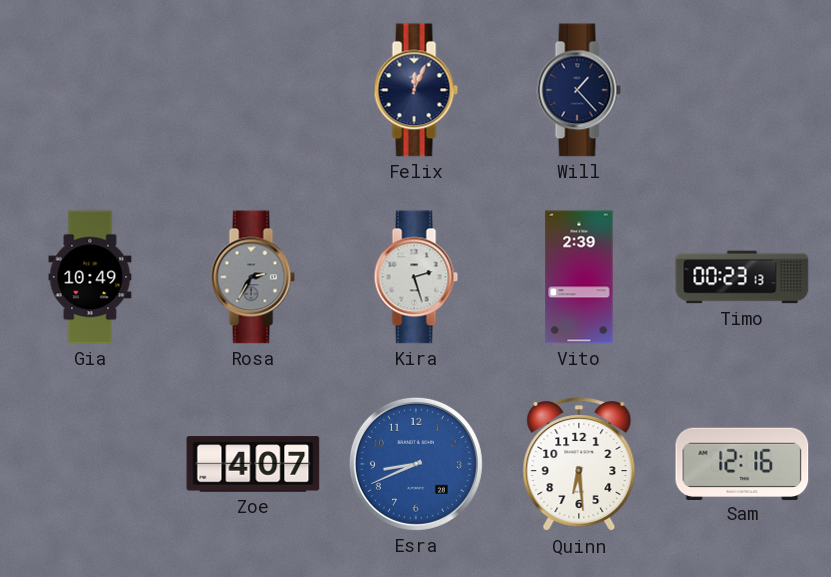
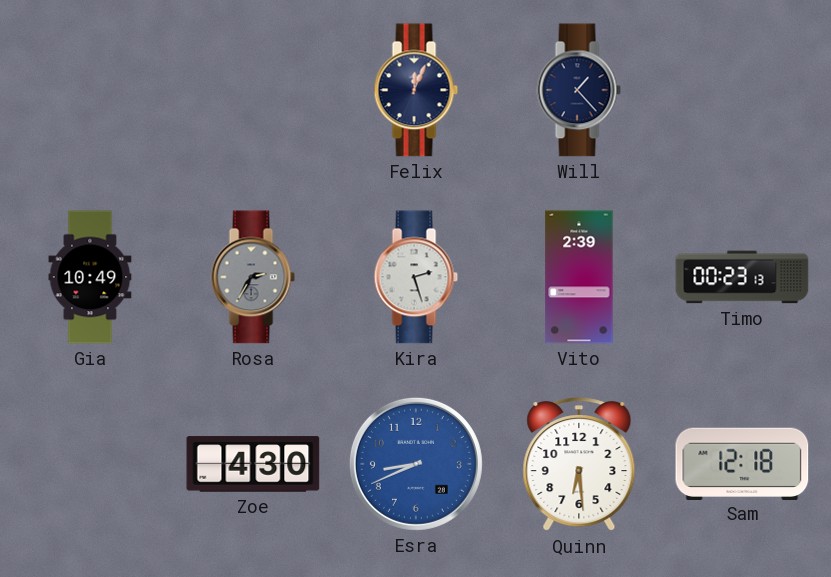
Zoe: 4:07 -> 4:30
Sam: 12:16 -> 12:18
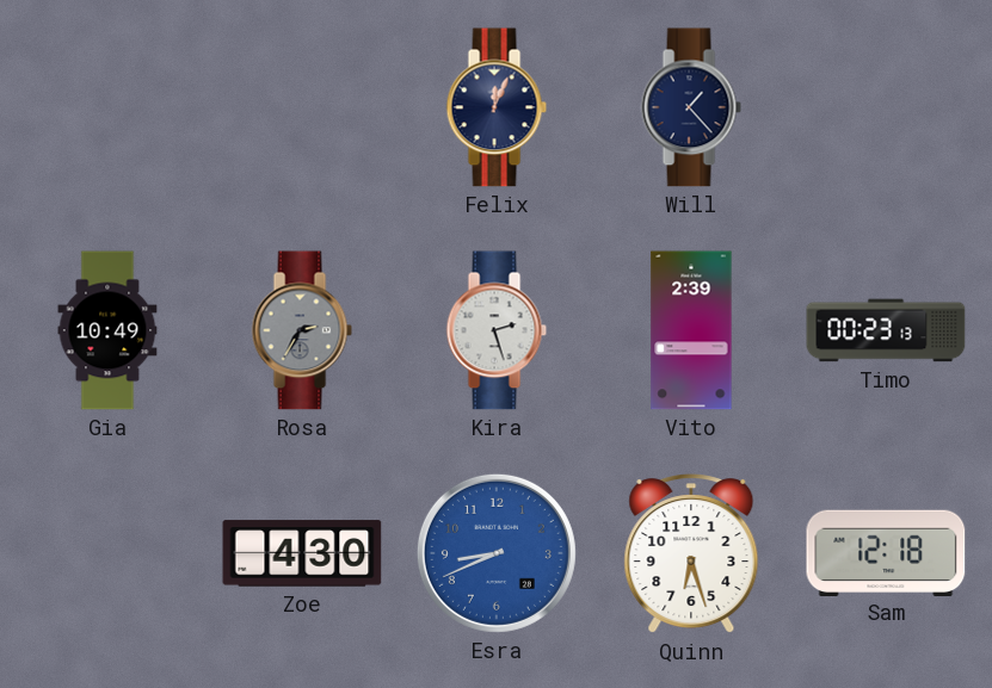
Quinn: 6:29 -> 6:27
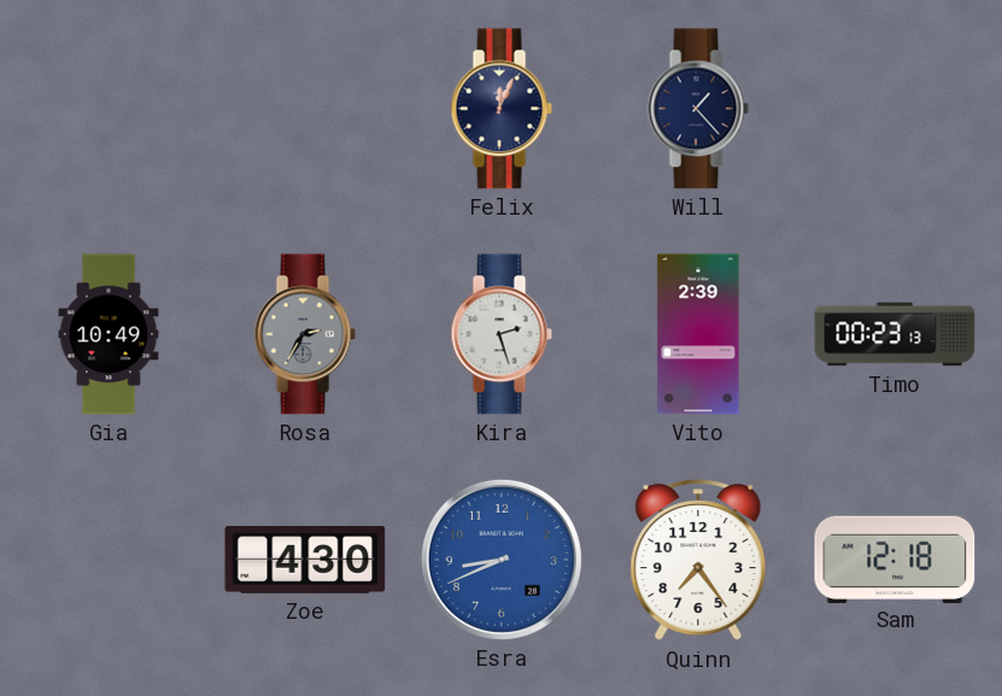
Quinn: 6:27 -> 7:24
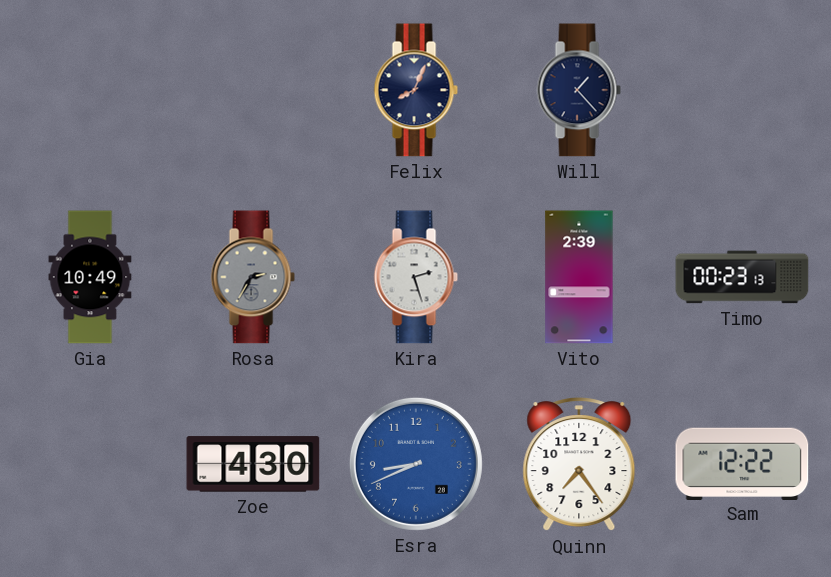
Felix: 12:04 -> 8:04
Sam: 12:18 -> 12:22
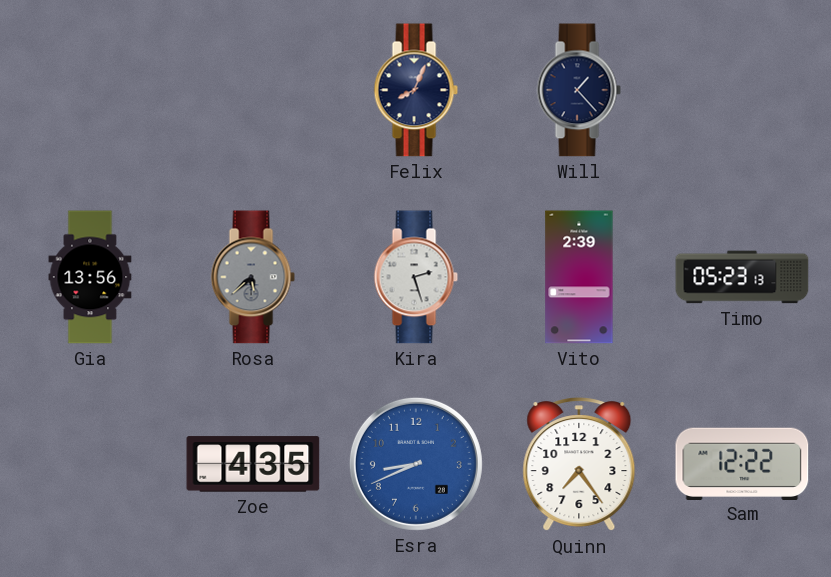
Gia: 10:49 -> 13:56
Rosa: 2:35 -> 5:38
Timo: 00:23 -> 05:23
Zoe: 4:30 -> 4:35
